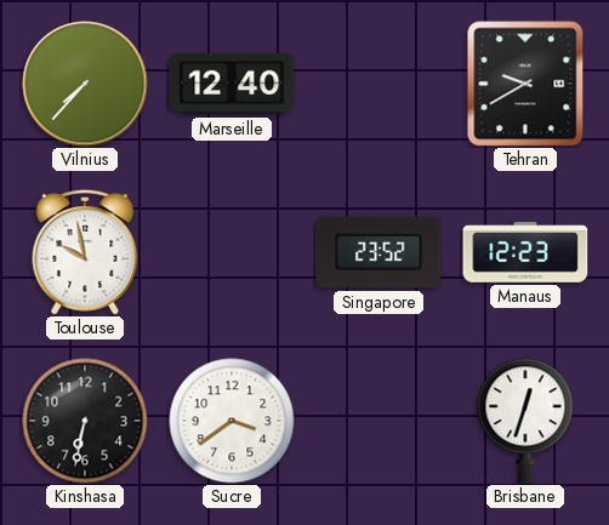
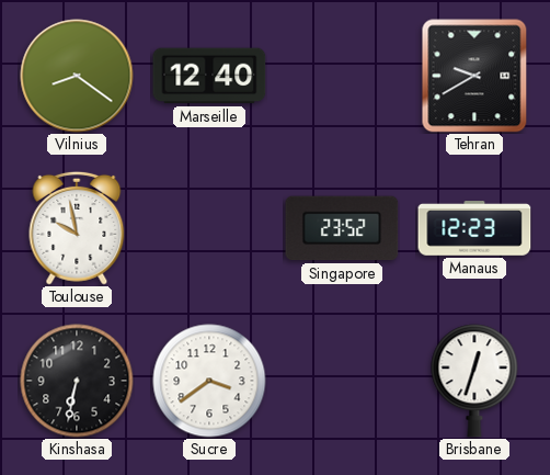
Vilnius: 7:37 -> 8:21
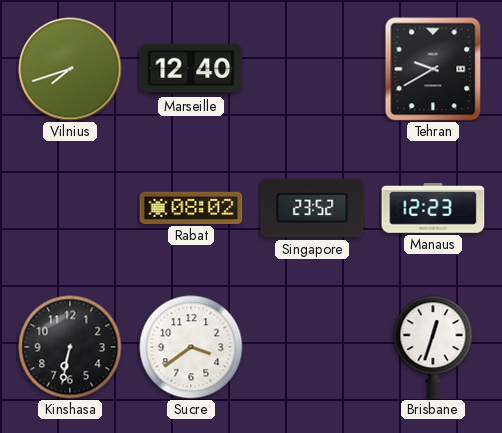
Vilnius: 8:21 -> 7:42
Toulouse: 9:58 -> none
Rabat: none -> 08:02
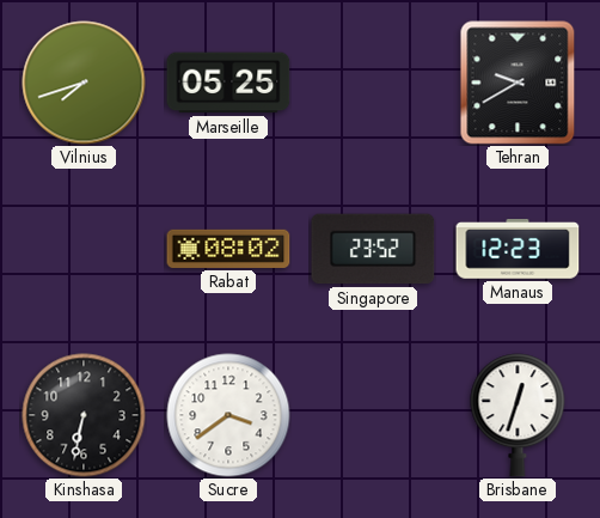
Marseille: 12:40 -> 05:25
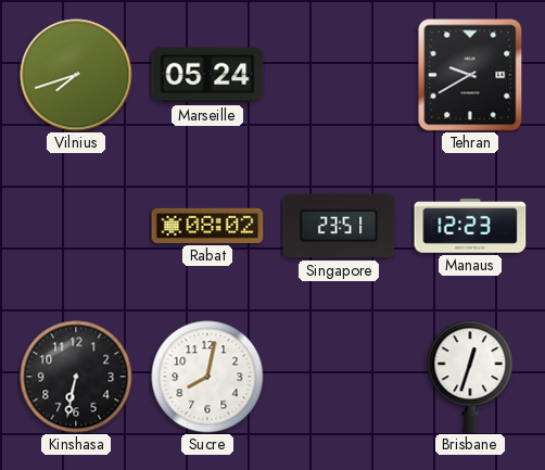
Marseille: 05:25 -> 05:24
Singapore: 23:52 -> 23:51
Sucre: 3:39 -> 8:02
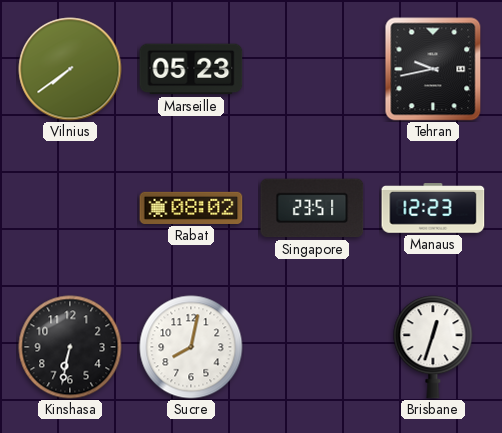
Vilnius: 7:42 -> 7:39
Marseille: 05:24 -> 05:23
Tehran: 9:40 -> 9:43
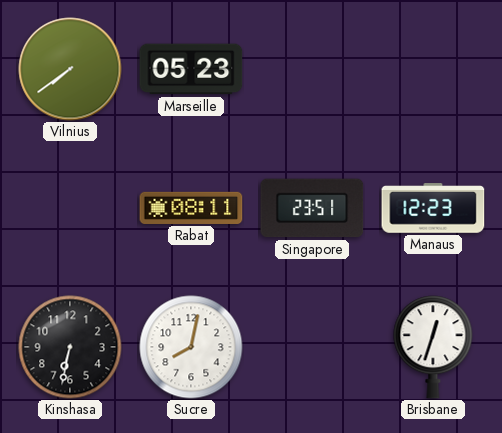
Tehran: 9:43 -> none
Rabat: 08:02 -> 08:11
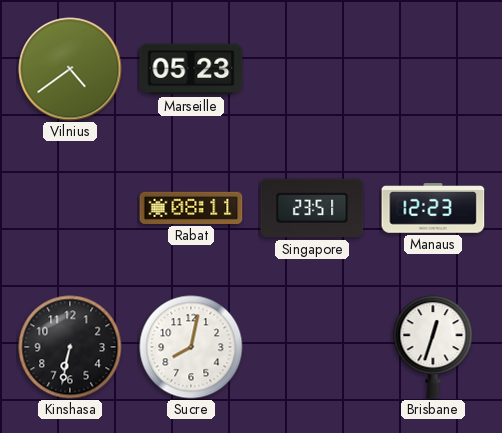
Vilnius: 7:39 -> 4:39
